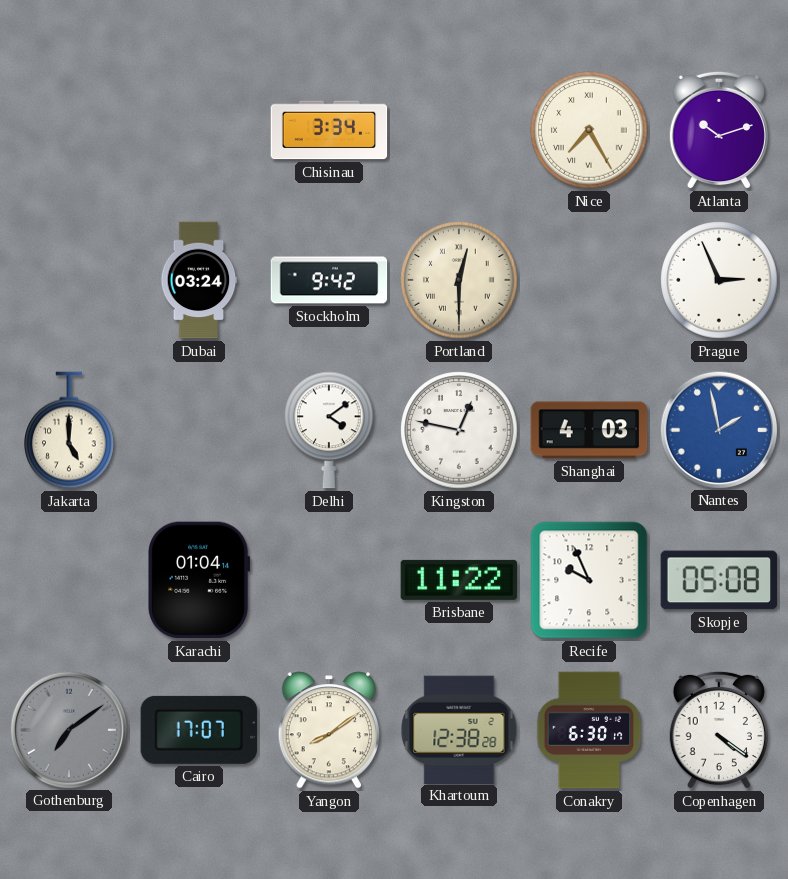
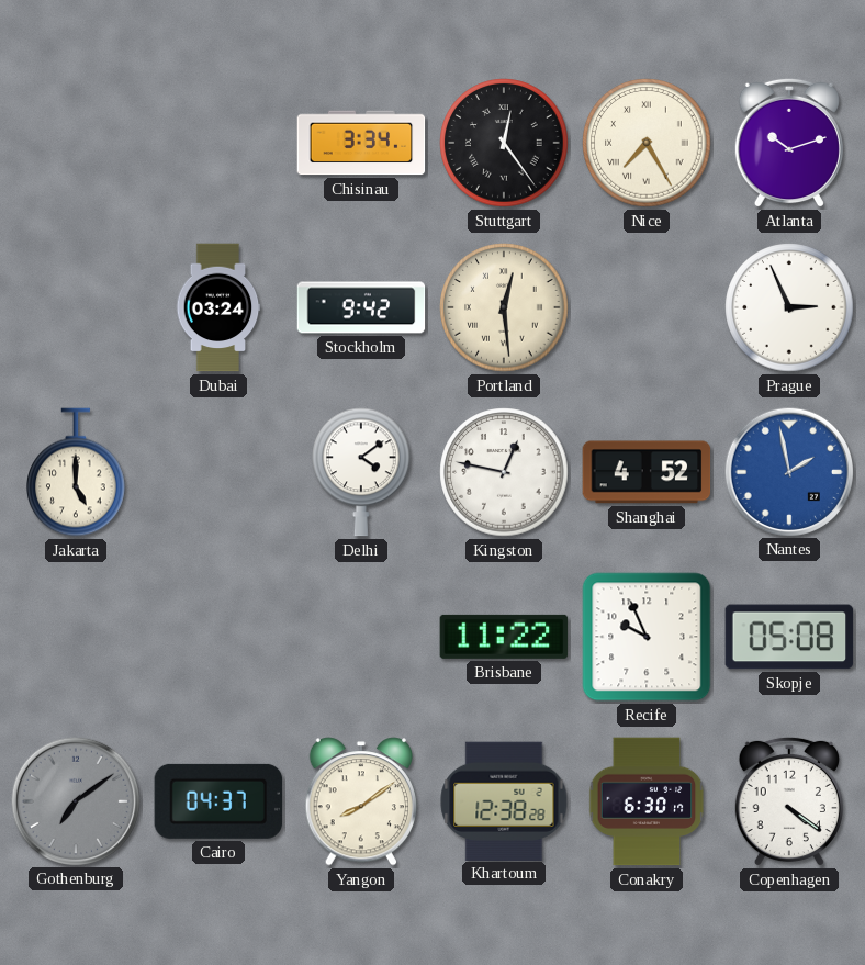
Stuttgart: none -> 12:24
Portland: 12:30 -> 12:29
Shanghai: 4:03 -> 4:52
Karachi: 01:04 -> none
Cairo: 17:07 -> 04:37
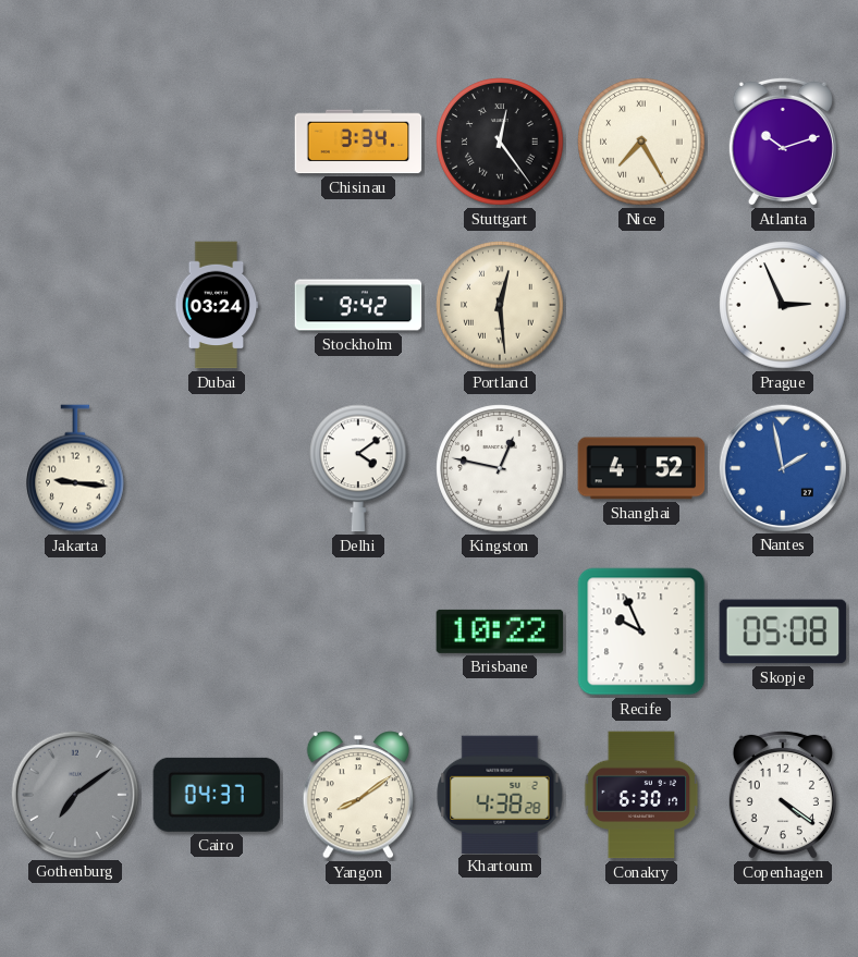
Jakarta: 5:00 -> 9:16
Brisbane: 11:22 -> 10:22
Khartoum: 12:38 -> 4:38
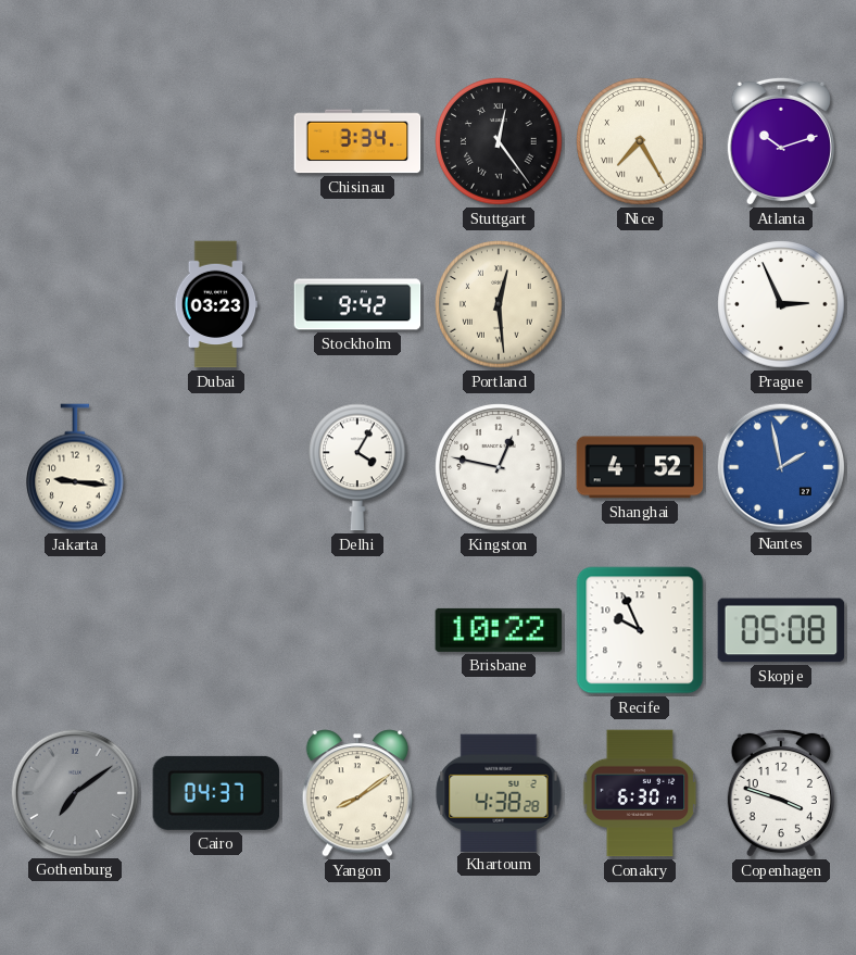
Dubai: 03:24 -> 03:23
Delhi: 4:09 -> 4:05
Copenhagen: 4:21 -> 3:48
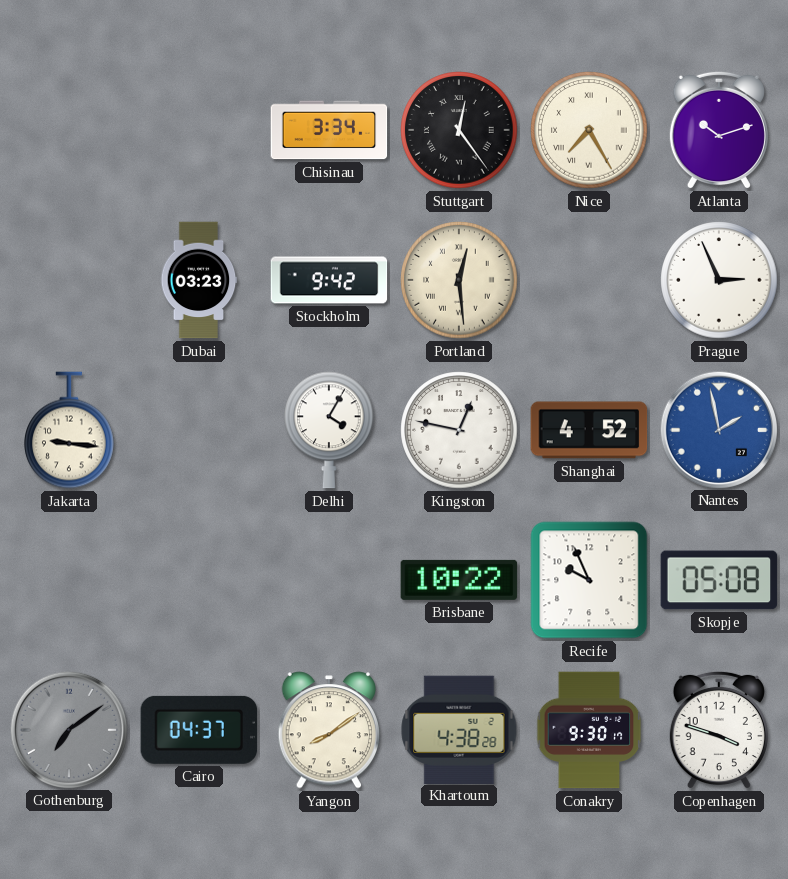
Conakry: 6:30 -> 9:30
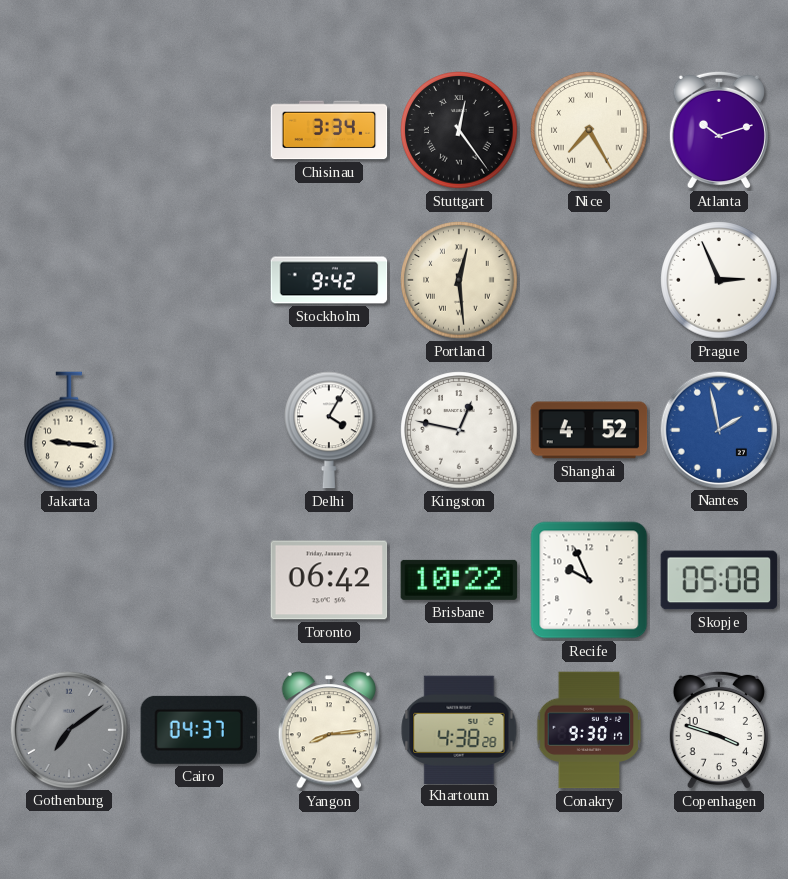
Dubai: 03:23 -> none
Toronto: none -> 06:42
Yangon: 8:09 -> 8:14
